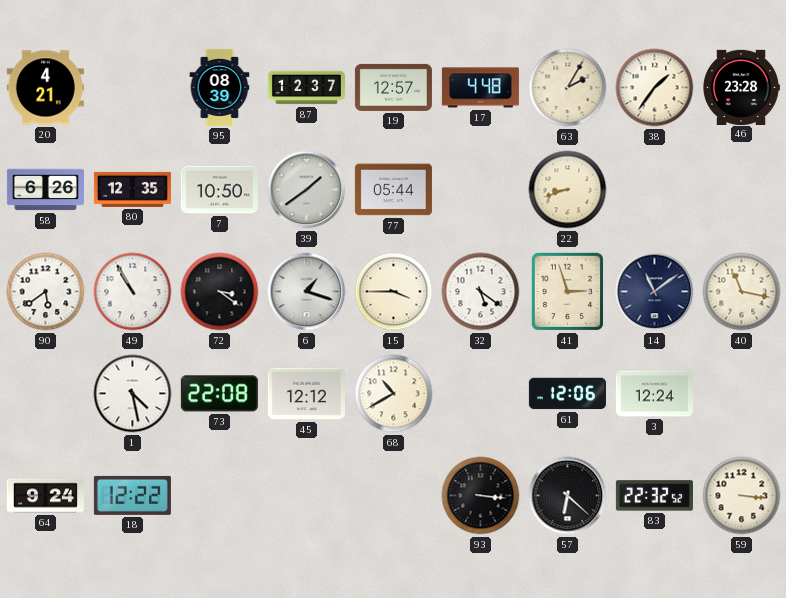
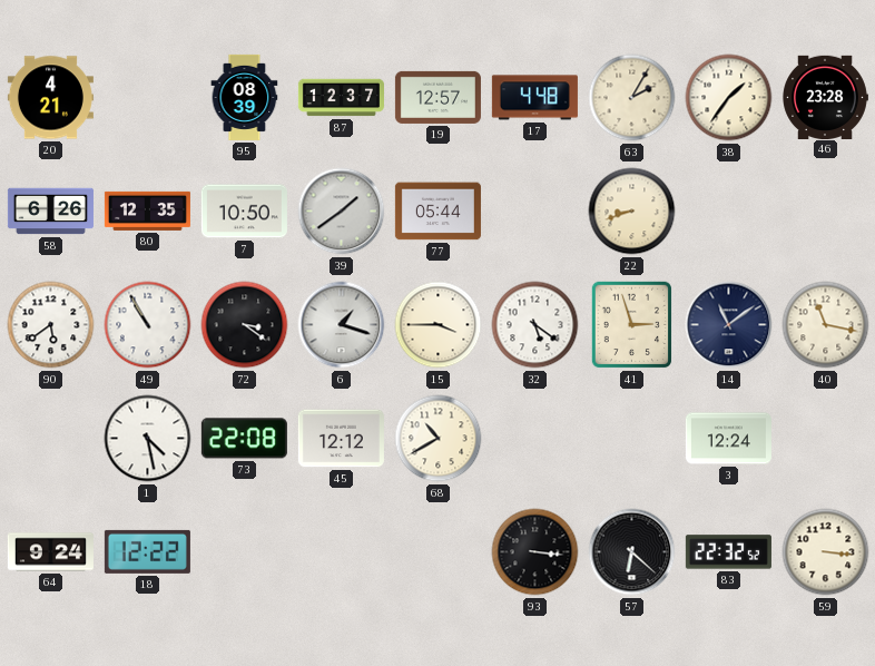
61: 12:06 -> none
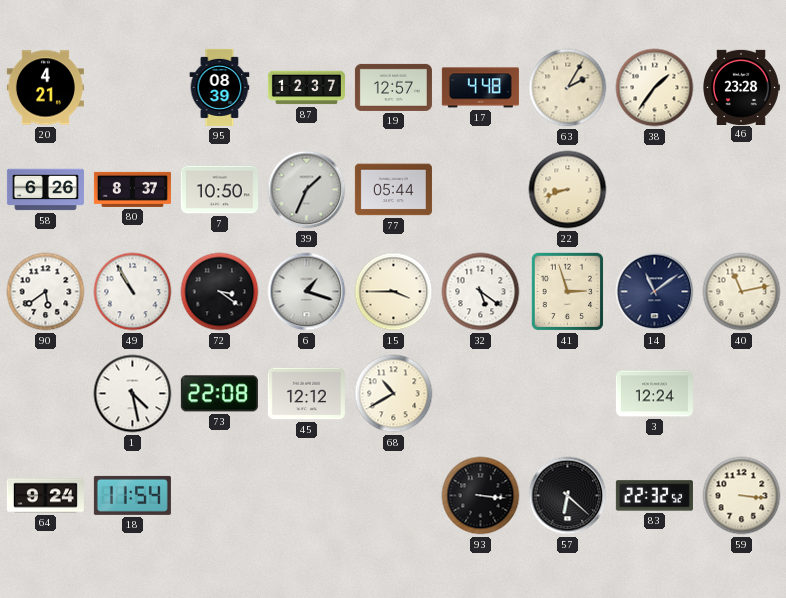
80: 12:35 -> 8:37
39: 1:39 -> 1:34
40: 11:17 -> 11:13
18: 12:22 -> 11:54
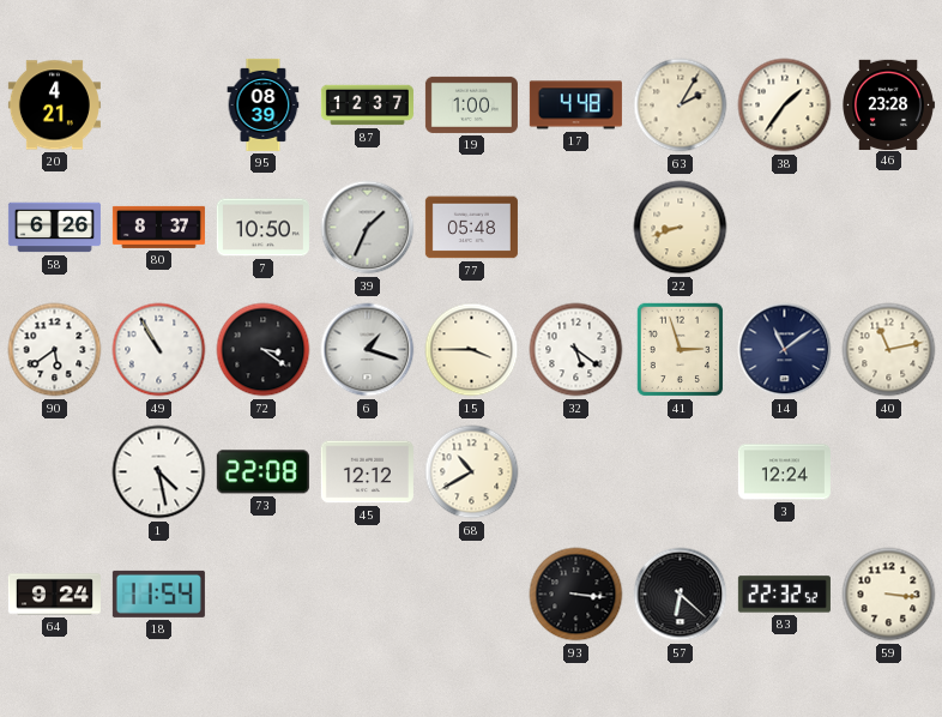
19: 12:57 -> 1:00
77: 05:44 -> 05:48
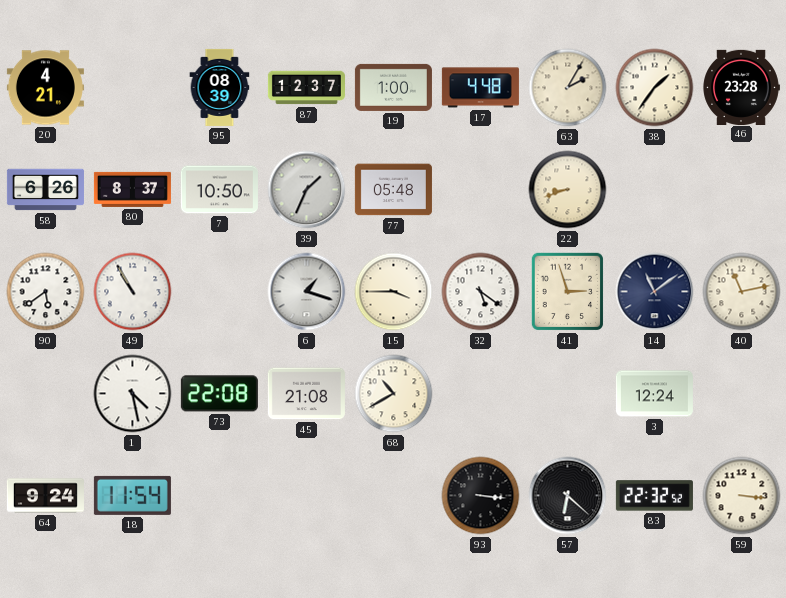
72: 3:21 -> none
45: 12:12 -> 21:08
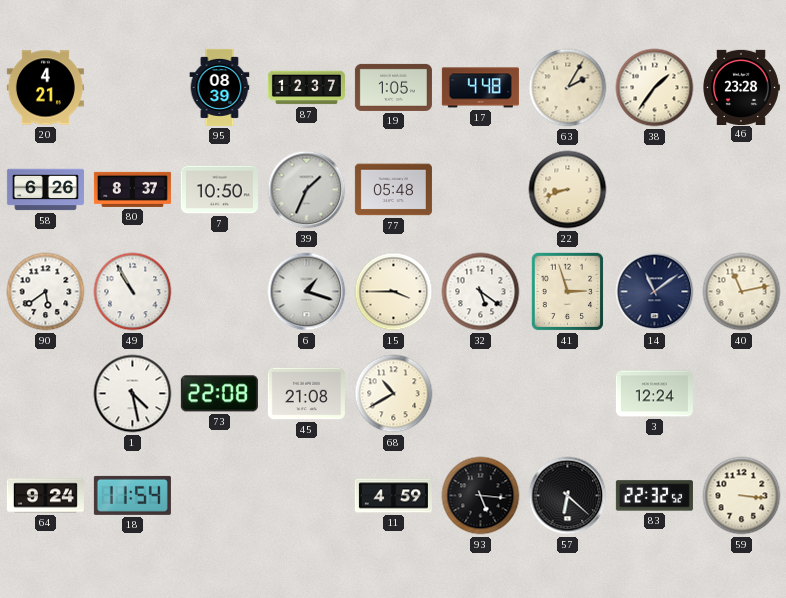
19: 1:00 -> 1:05
11: none -> 4:59
93: 3:16 -> 5:16
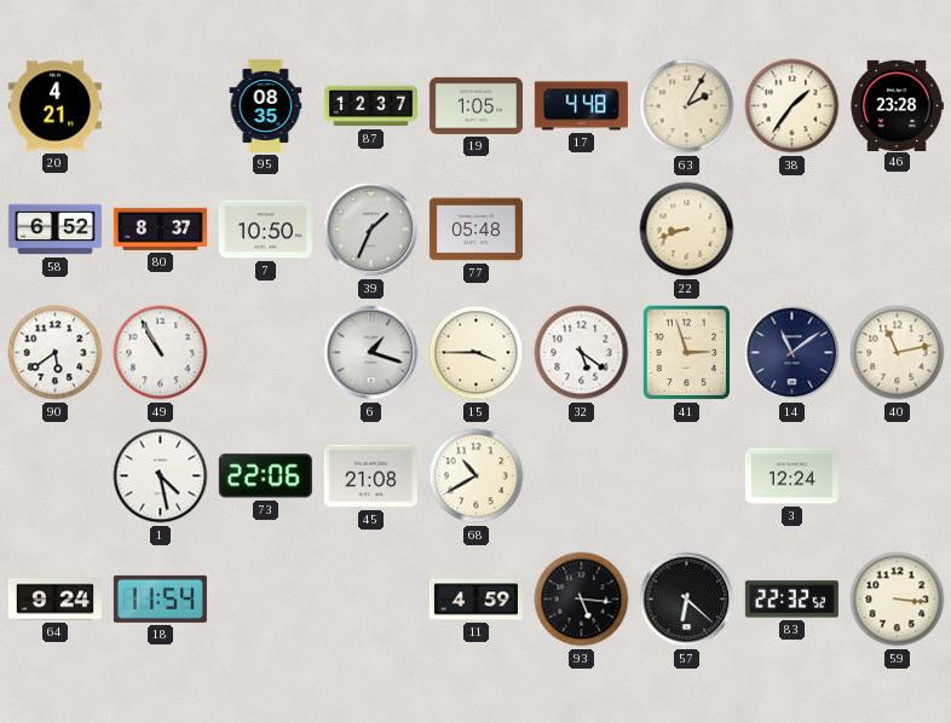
95: 08:39 -> 08:35
58: 6:26 -> 6:52
73: 22:08 -> 22:06
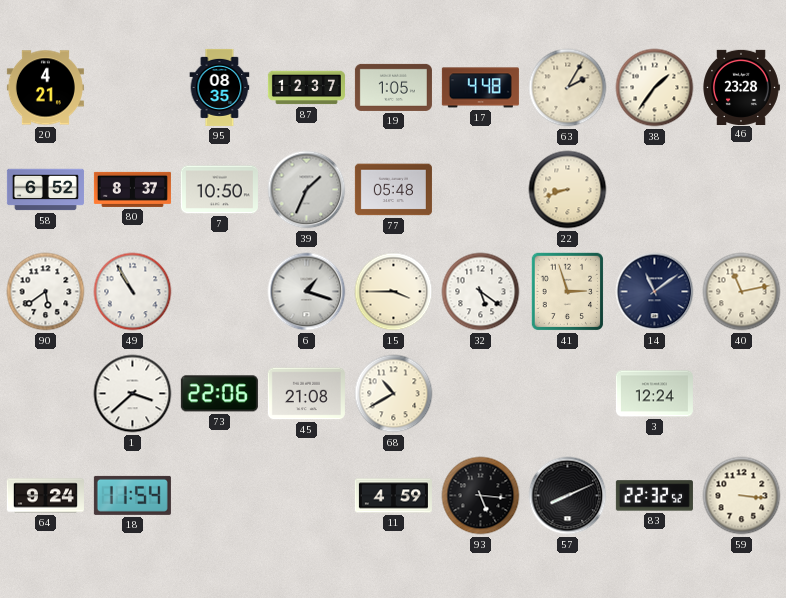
1: 4:28 -> 3:38
57: 6:22 -> 8:11
